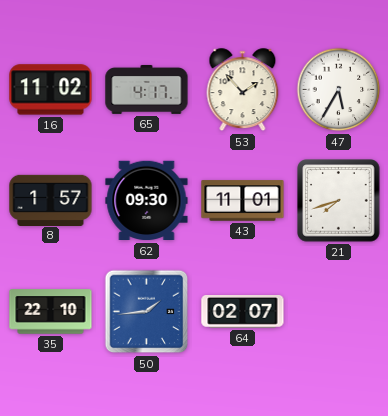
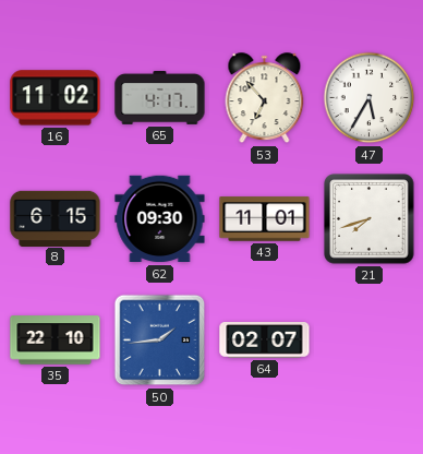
53: 1:53 -> 6:53
8: 1:57 -> 6:15
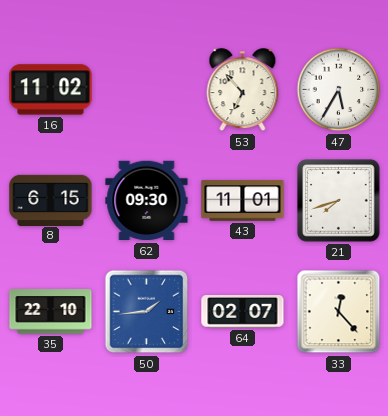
65: 4:17 -> none
33: none -> 12:23
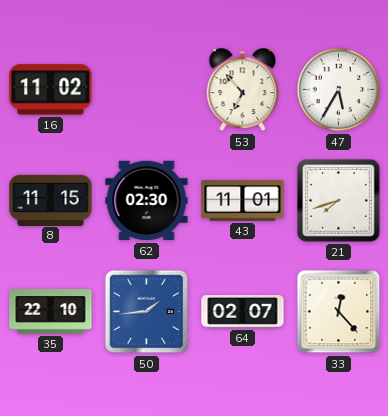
8: 6:15 -> 11:15
62: 09:30 -> 02:30
